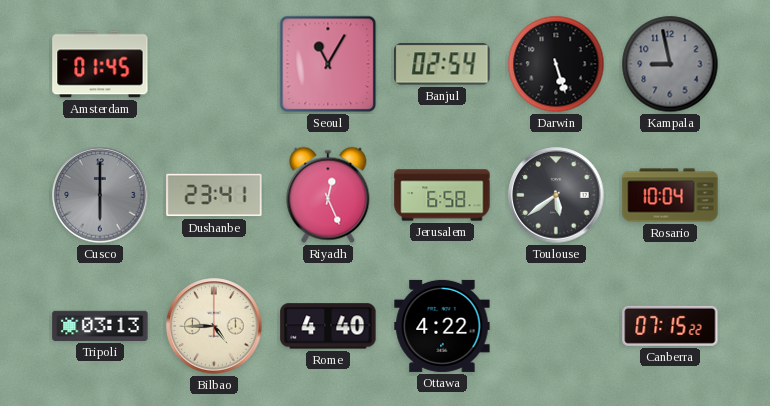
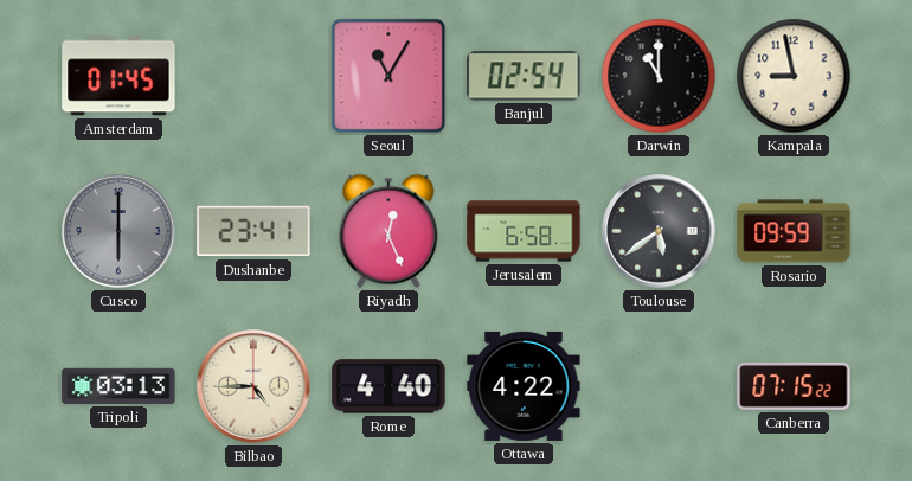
Darwin: 5:27 -> 11:00
Kampala dial: grey -> cream
Rosario: 10:04 -> 09:59
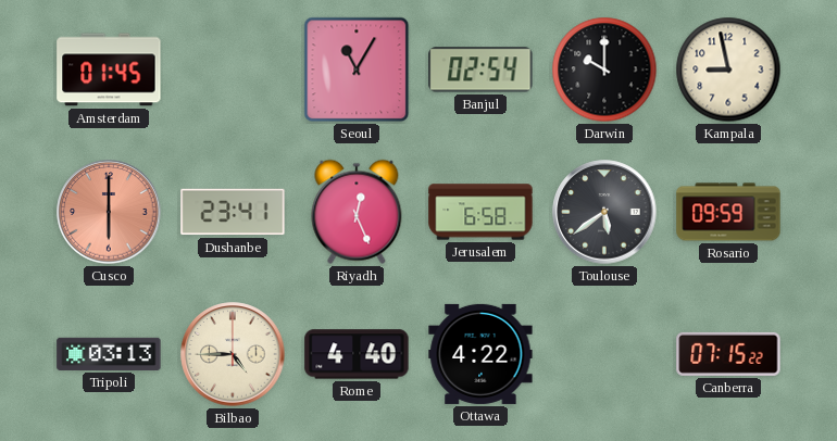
Darwin: 11:00 -> 10:00
Cusco dial: grey -> salmon
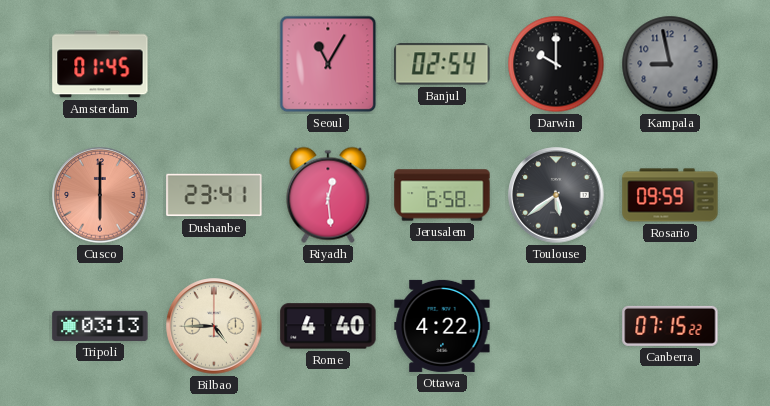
Kampala dial: cream -> grey
Riyadh: 12:26 -> 12:29
